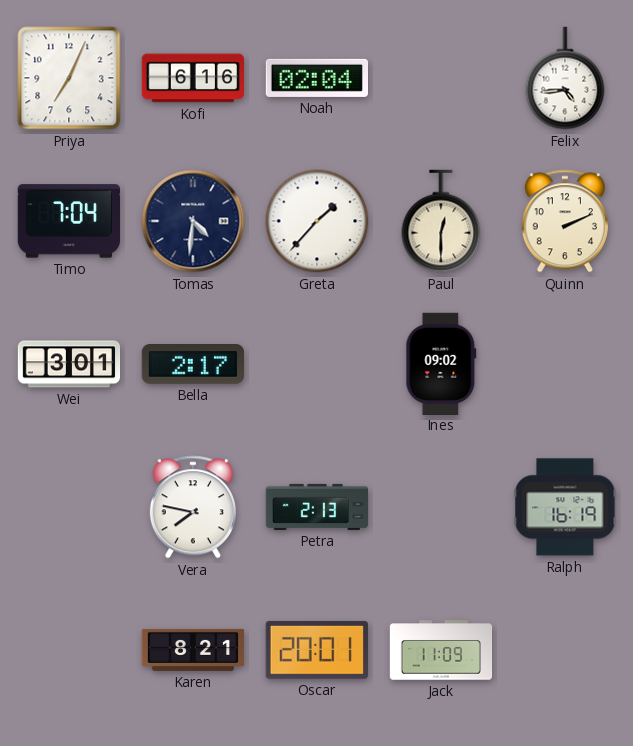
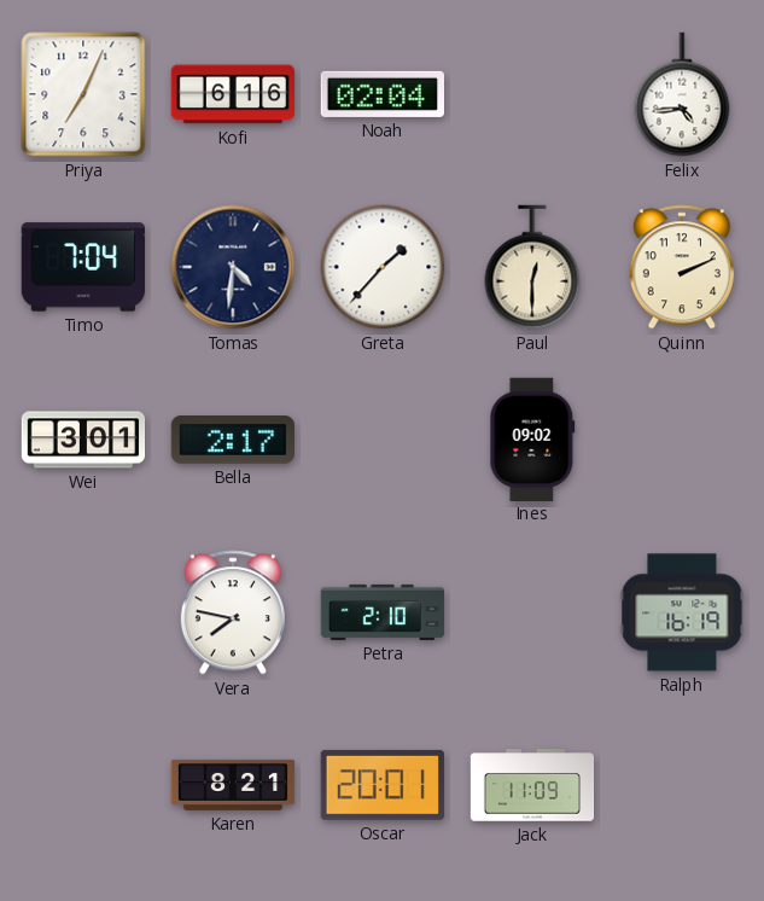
Petra: 2:13 -> 2:10
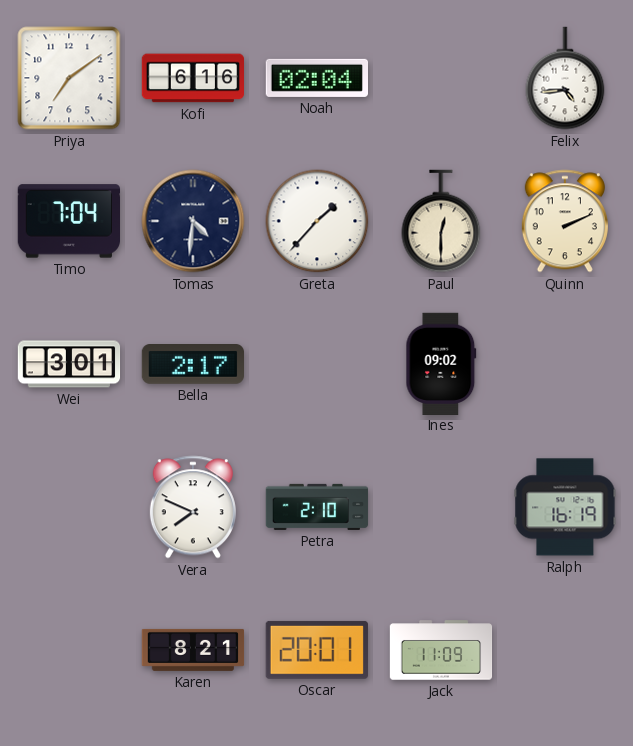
Priya: 7:04 -> 7:09
Vera: 7:47 -> 7:49
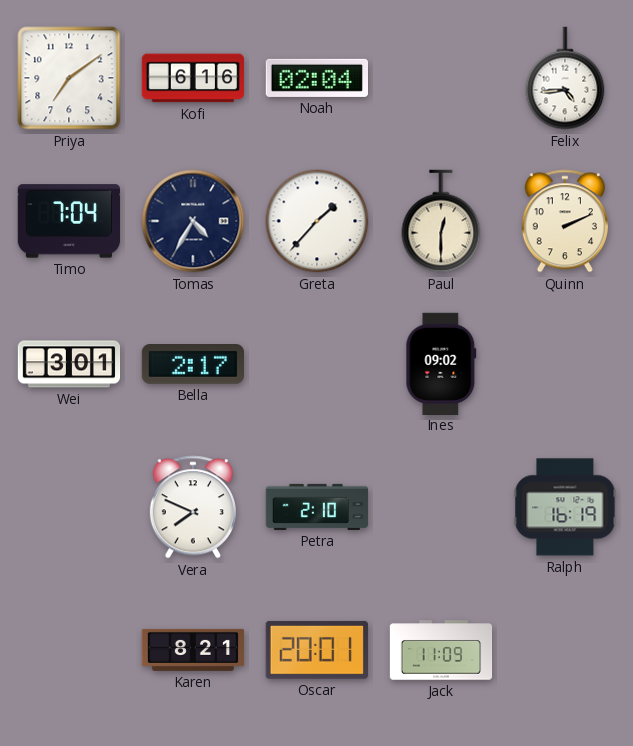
Tomas: 4:31 -> 4:35
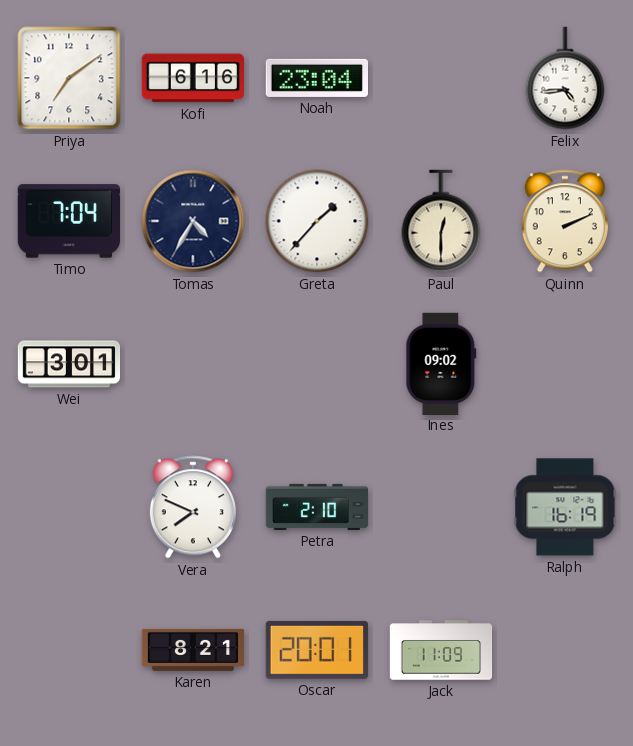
Noah: 02:04 -> 23:04
Bella: 2:17 -> none
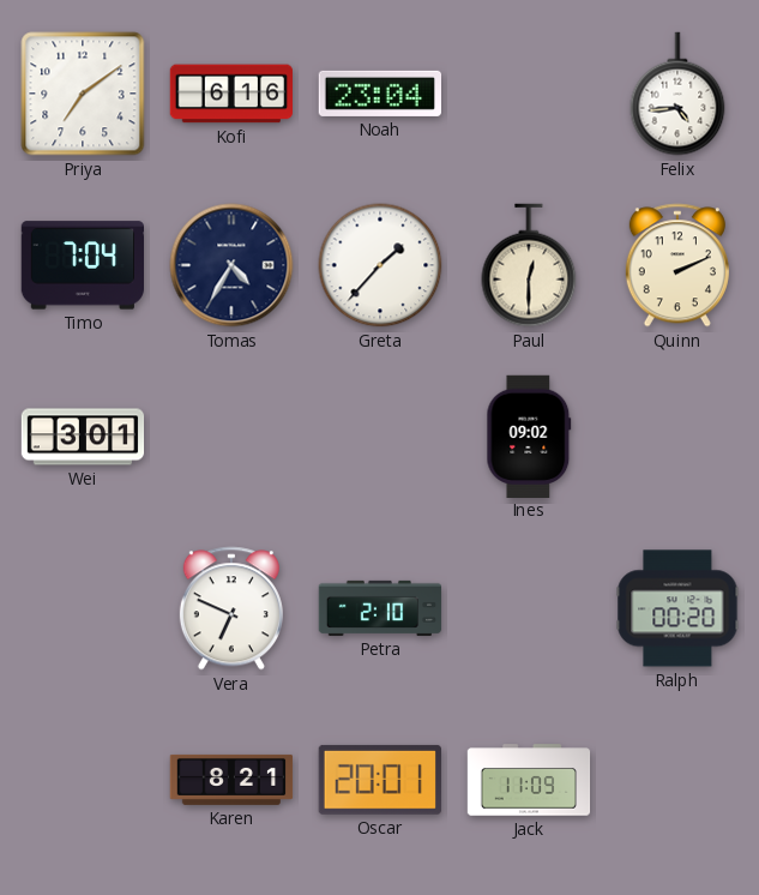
Vera: 7:49 -> 6:49
Ralph: 16:19 -> 00:20
